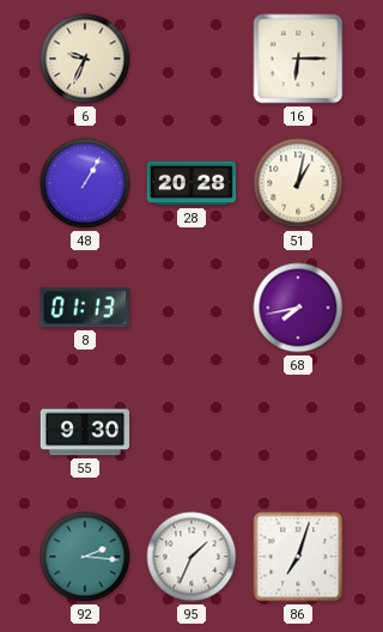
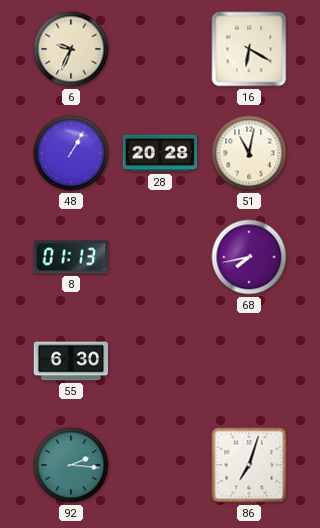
16: 6:15 -> 6:20
51: 1:02 -> 11:02
55: 9:30 -> 6:30
95: 1:34 -> none
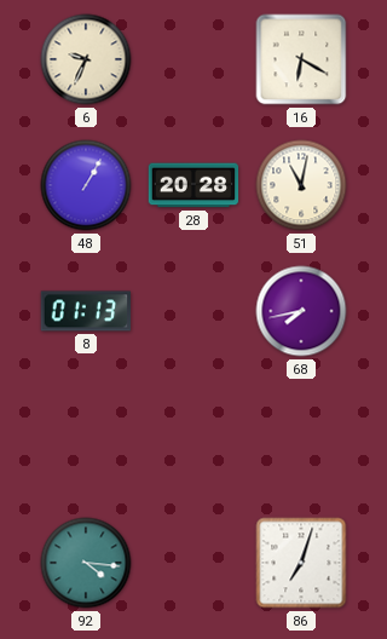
55: 6:30 -> none
92: 2:16 -> 4:16
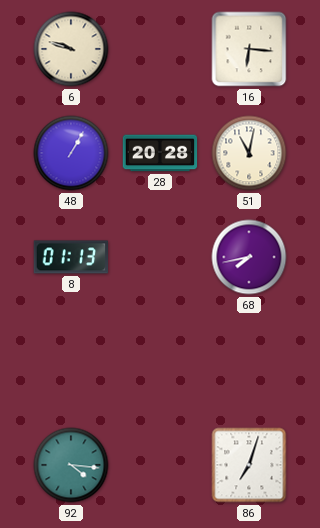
6: 9:34 -> 9:48
16: 6:20 -> 6:16
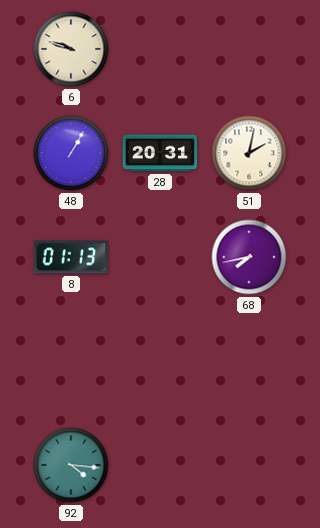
16: 6:16 -> none
28: 20:28 -> 20:31
51: 11:02 -> 2:02
86: 7:03 -> none
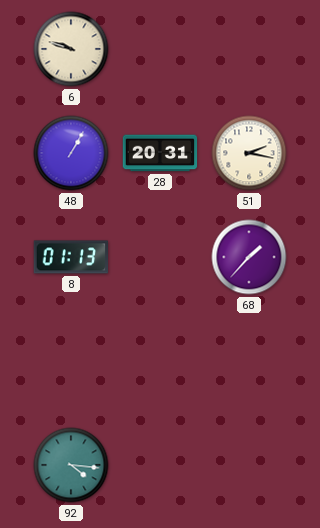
51: 2:02 -> 2:17
68: 7:43 -> 1:37
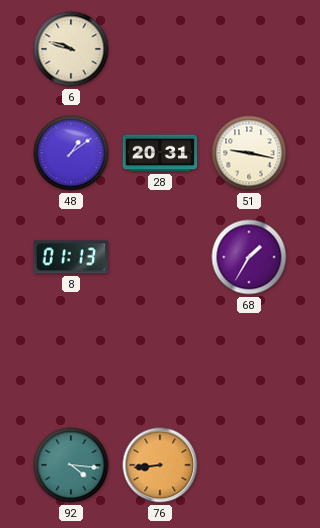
48: 1:05 -> 1:09
51: 2:17 -> 9:17
68: 1:37 -> 1:35
76: none -> 8:44
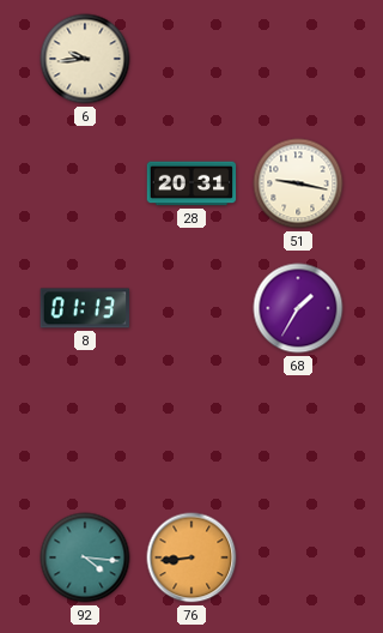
6: 9:48 -> 9:44
48: 1:09 -> none
